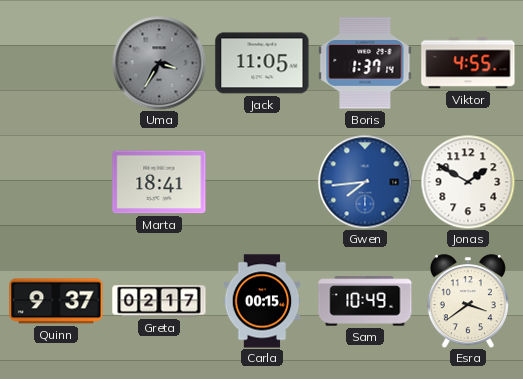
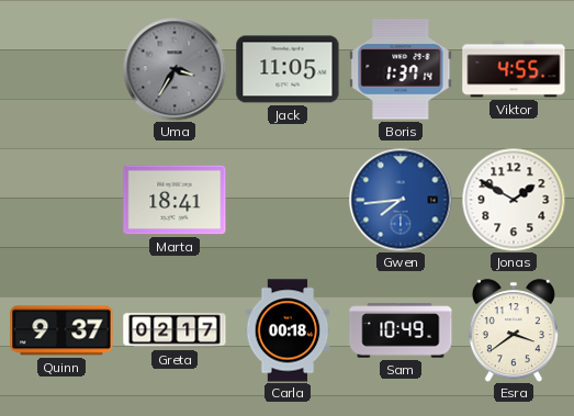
Carla: 00:15 -> 00:18
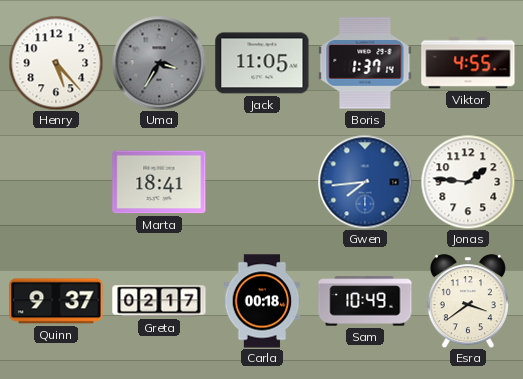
Henry: none -> 5:23
Jonas: 1:50 -> 1:46
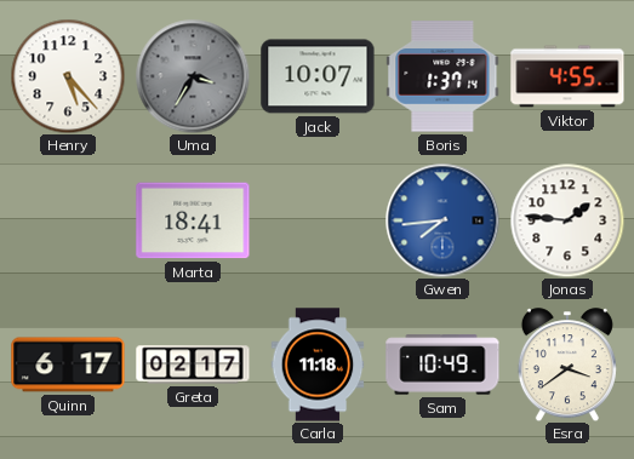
Jack: 11:05 -> 10:07
Quinn: 9:37 -> 6:17
Carla: 00:18 -> 11:18
